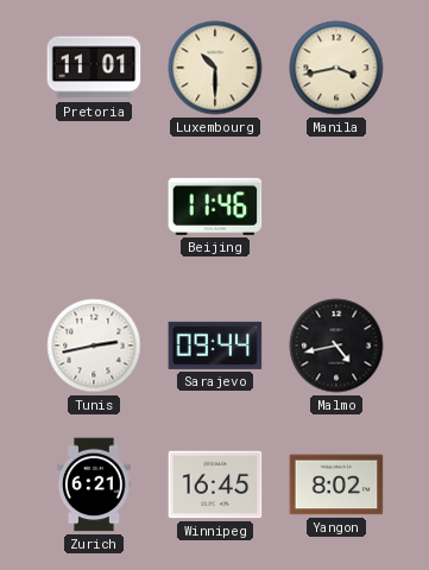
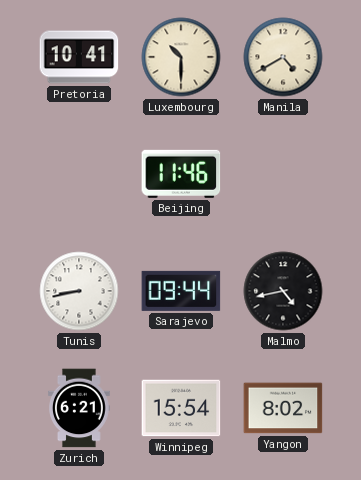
Pretoria: 11:01 -> 10:41
Manila: 3:43 -> 4:40
Tunis: 2:43 -> 8:43
Winnipeg: 16:45 -> 15:54
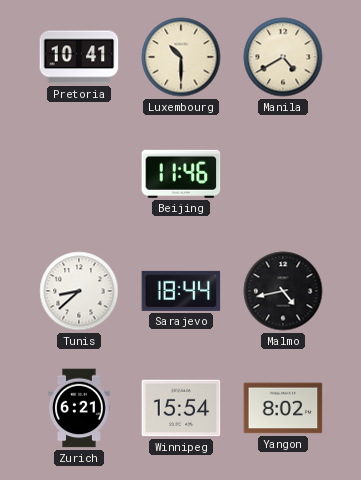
Tunis: 8:43 -> 8:38
Sarajevo: 09:44 -> 18:44
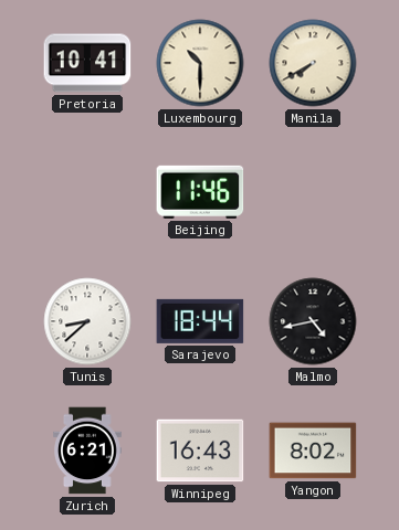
Manila: 4:40 -> 7:40
Winnipeg: 15:54 -> 16:43
